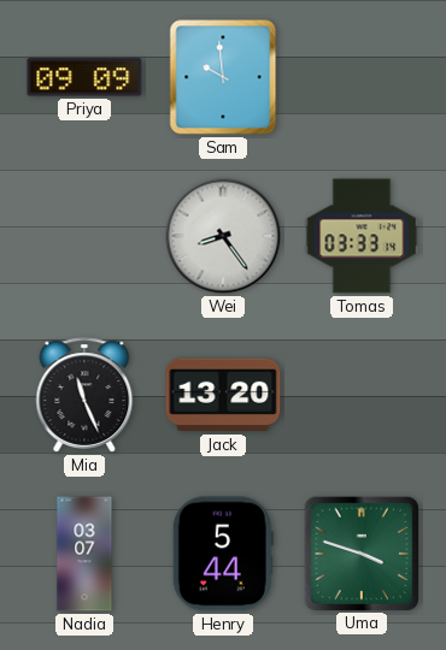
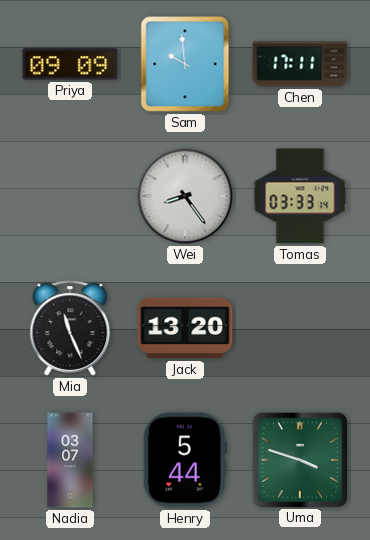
Chen: none -> 17:11
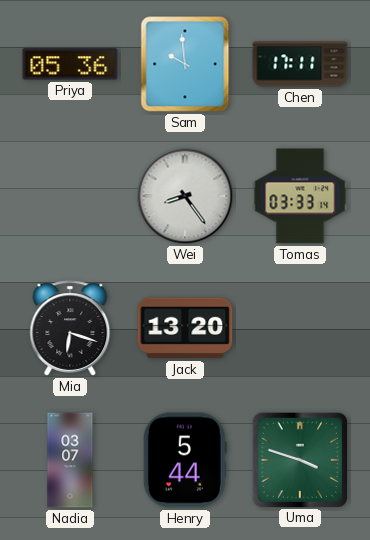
Priya: 09:09 -> 05:36
Mia: 11:26 -> 6:18
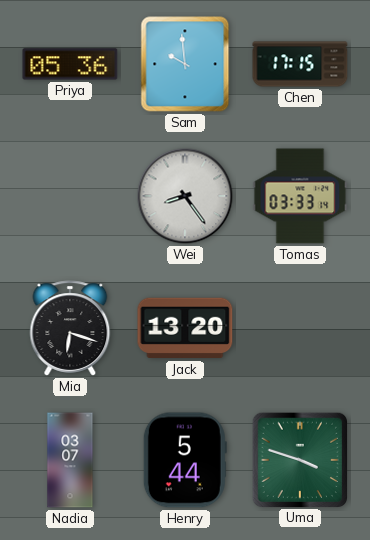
Chen: 17:11 -> 17:15
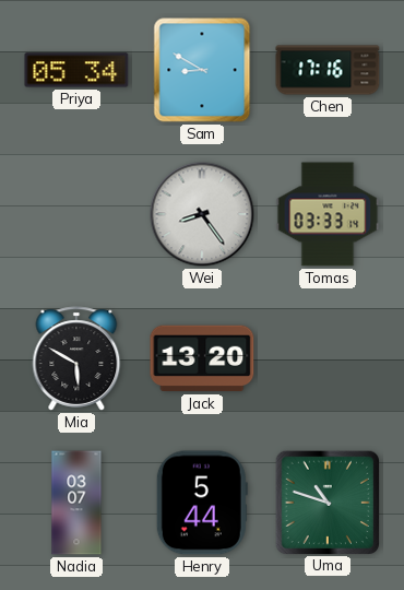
Priya: 05:36 -> 05:34
Sam: 9:59 -> 8:50
Chen: 17:15 -> 17:16
Mia: 6:18 -> 5:50
Uma: 3:48 -> 10:48
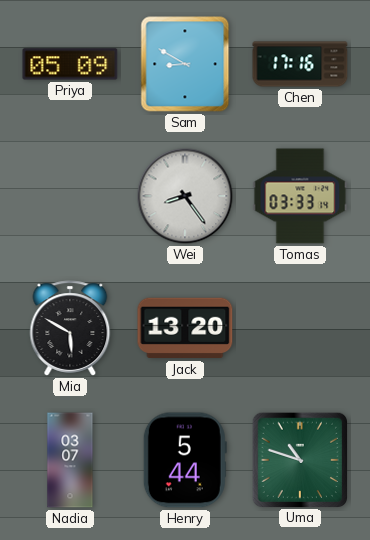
Priya: 05:34 -> 05:09
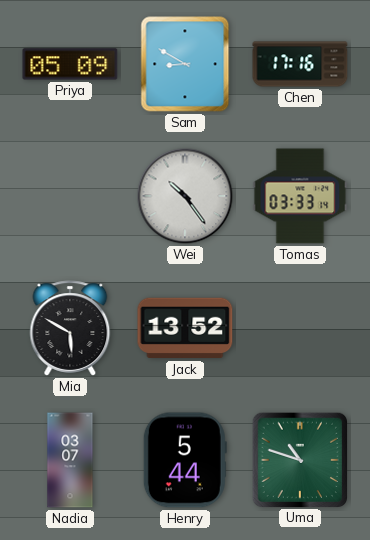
Wei: 8:24 -> 10:24
Jack: 13:20 -> 13:52
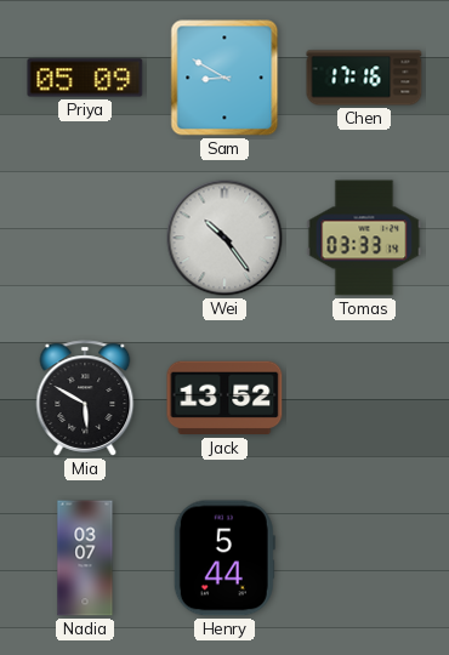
Uma: 10:48 -> none
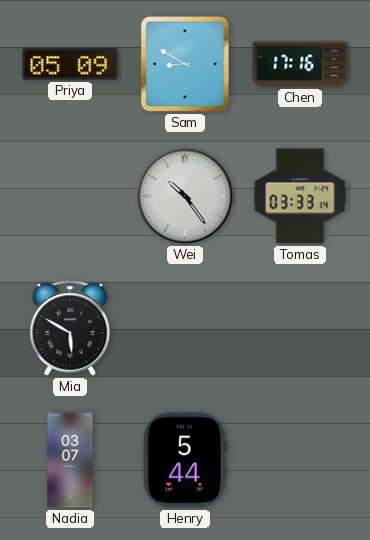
Jack: 13:52 -> none
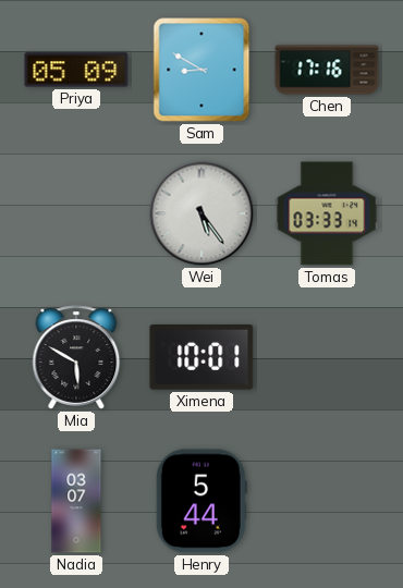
Wei: 10:24 -> 5:24
Ximena: none -> 10:01
